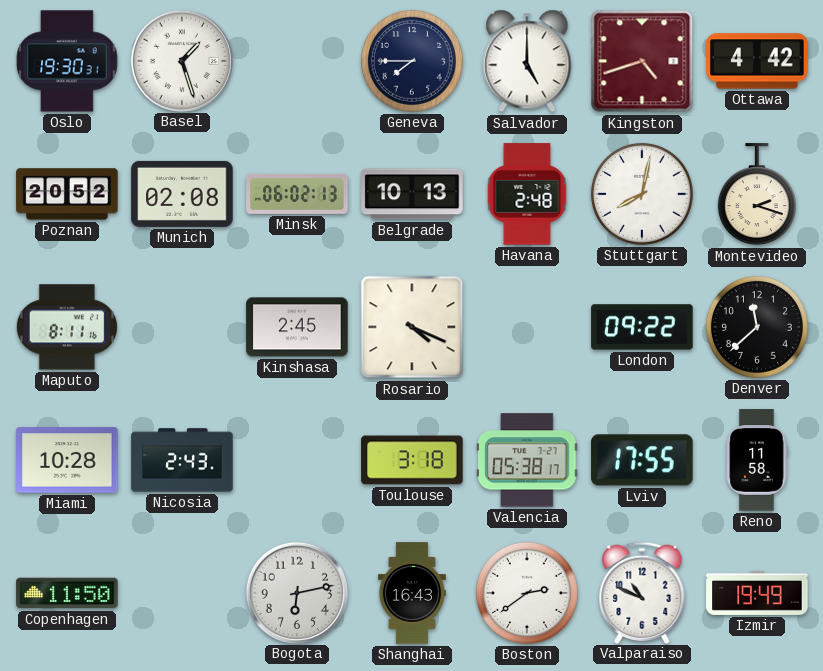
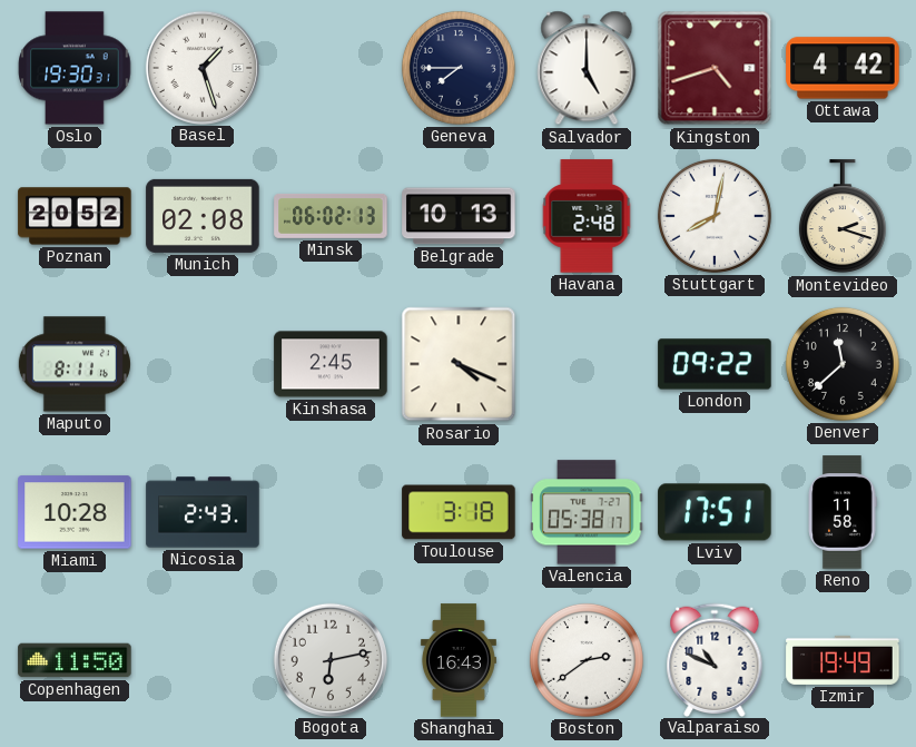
Lviv: 17:55 -> 17:51
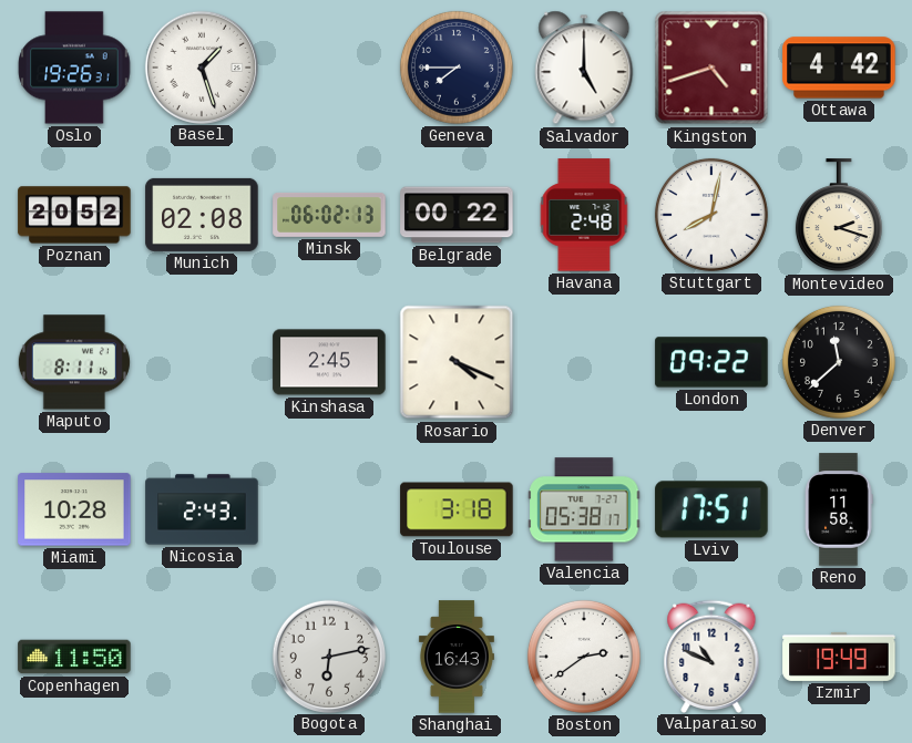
Oslo: 19:30 -> 19:26
Belgrade: 10:13 -> 00:22
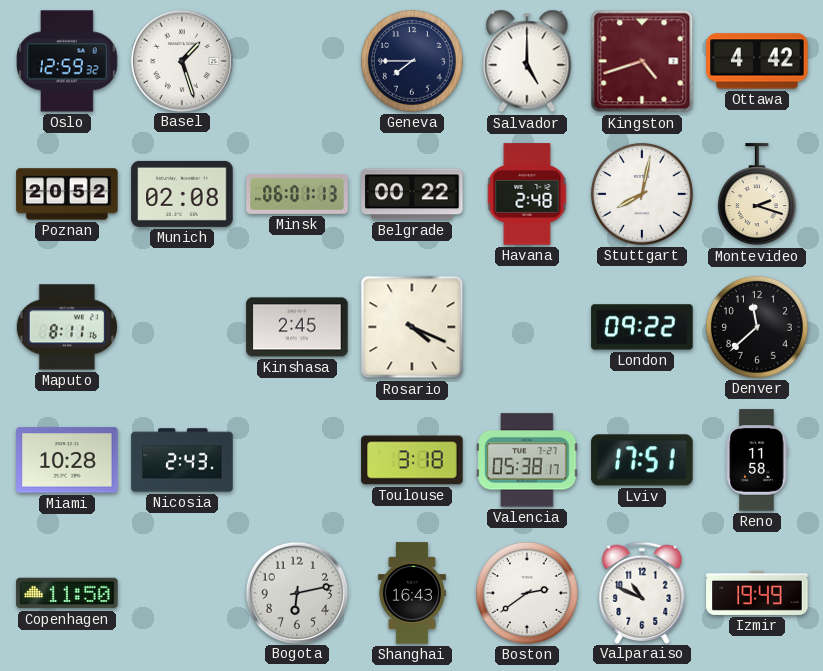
Oslo: 19:26 -> 12:59
Minsk: 06:02 -> 06:01
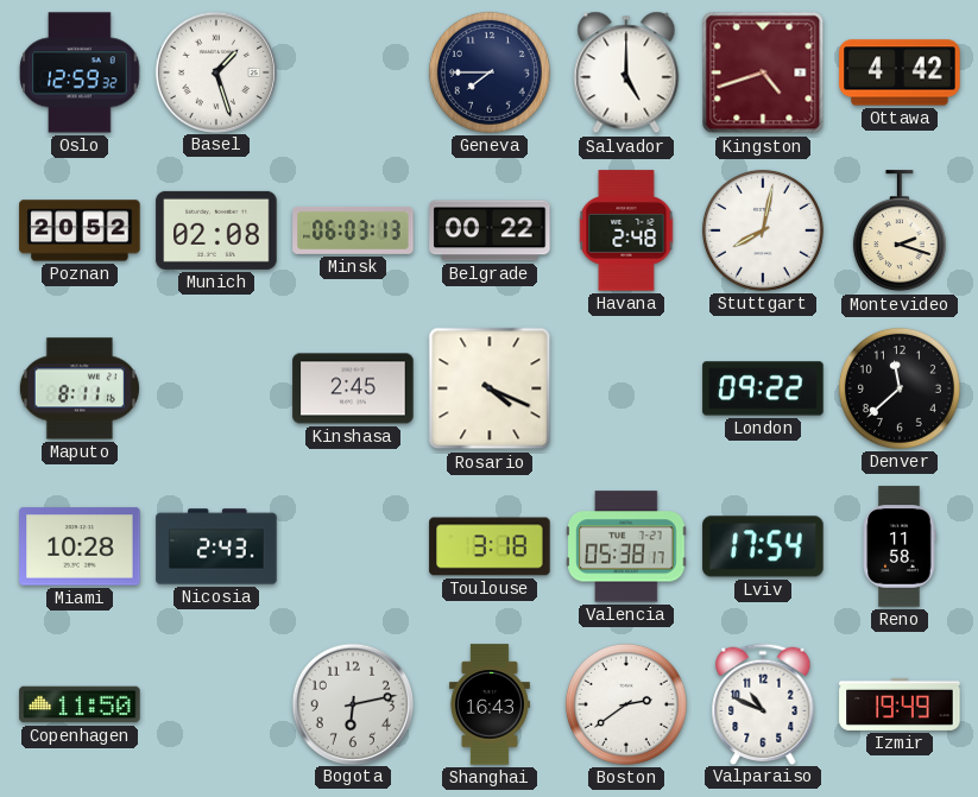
Minsk: 06:01 -> 06:03
Lviv: 17:51 -> 17:54
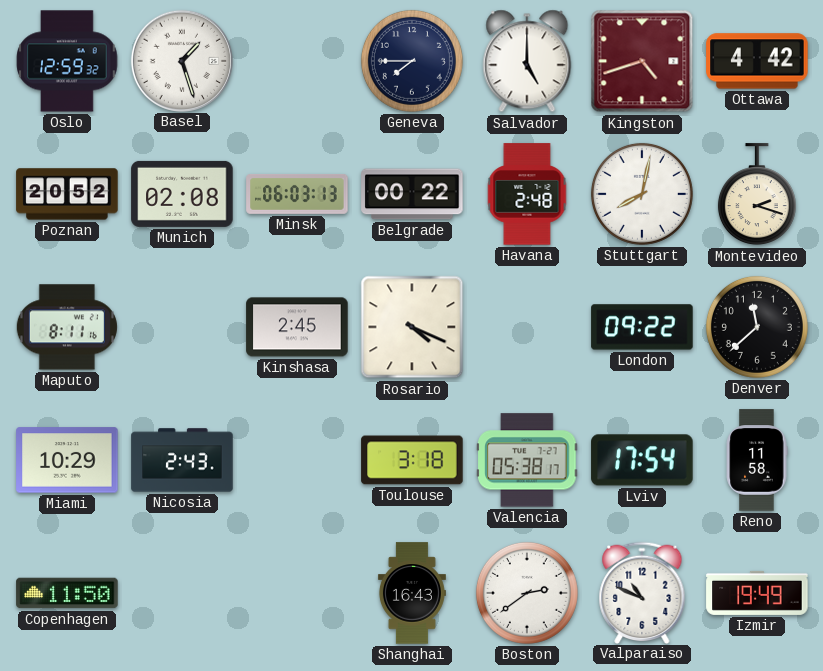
Miami: 10:28 -> 10:29
Bogota: 6:13 -> none
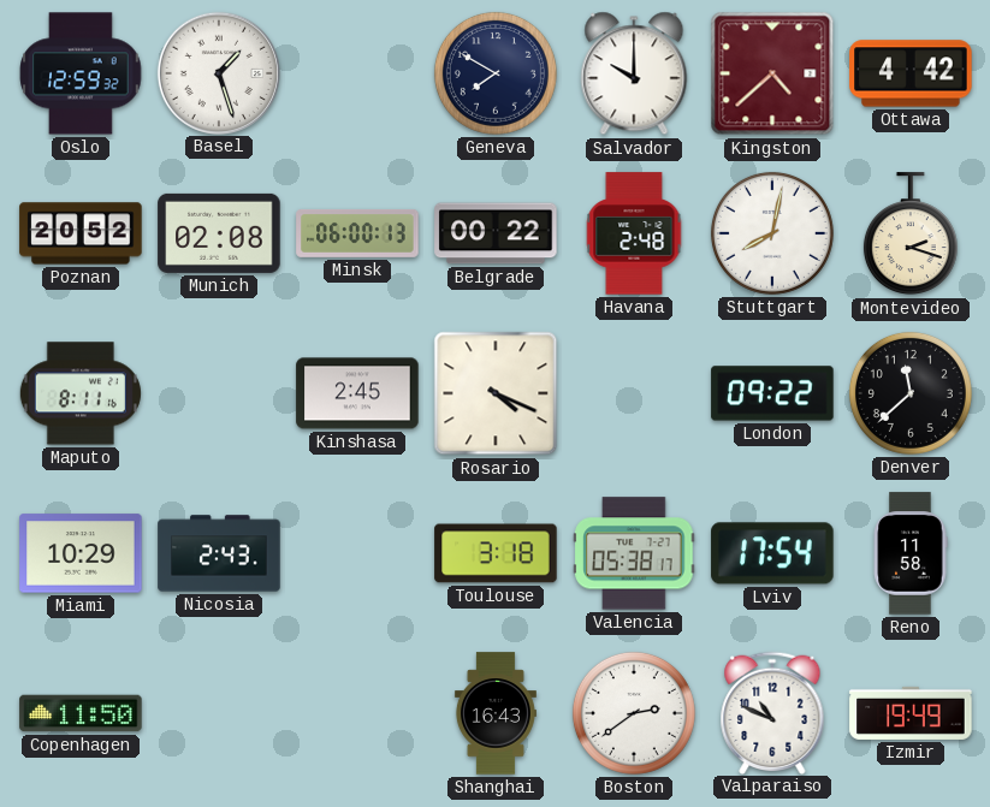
Geneva: 7:45 -> 7:50
Salvador: 5:00 -> 10:00
Kingston: 4:42 -> 4:38
Minsk: 06:03 -> 06:00
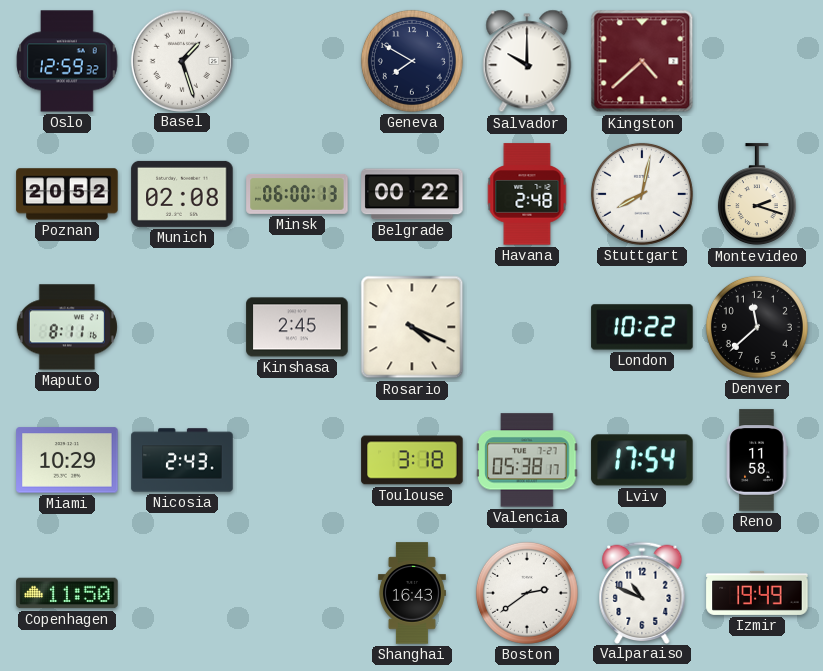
Ottawa: 4:42 -> none
London: 09:22 -> 10:22
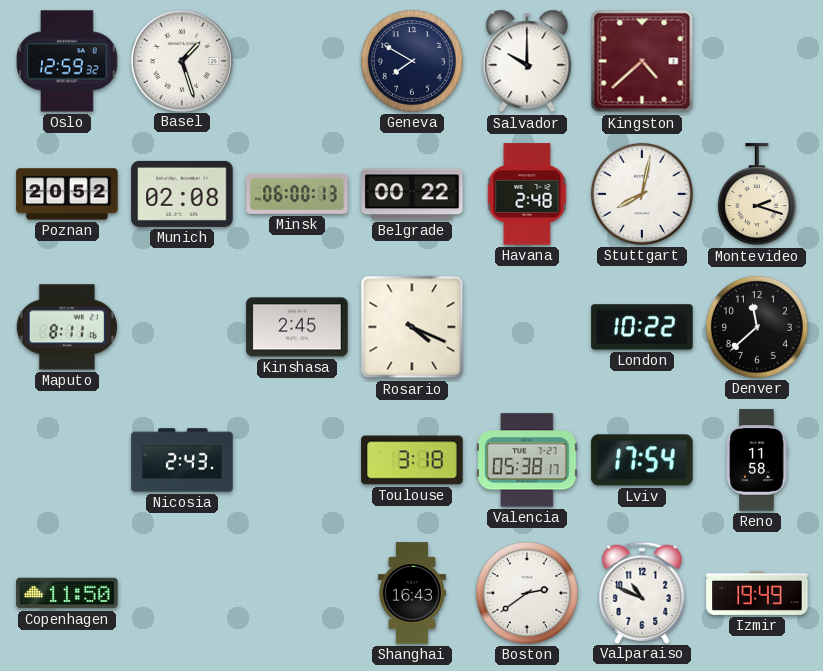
Miami: 10:29 -> none
